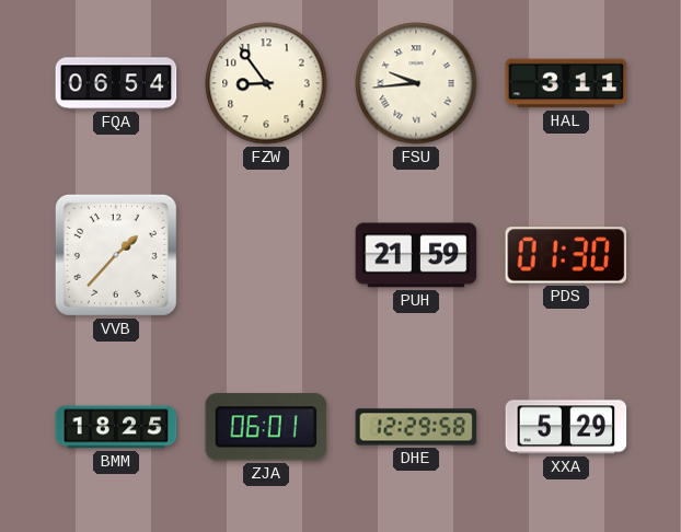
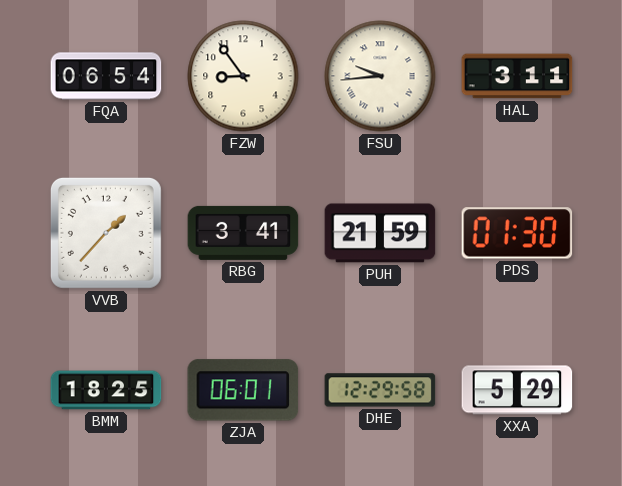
RBG: none -> 3:41
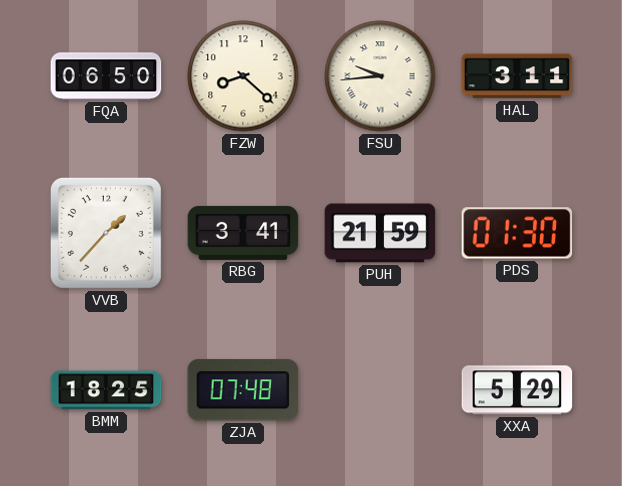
FQA: 06:54 -> 06:50
FZW: 8:54 -> 8:22
ZJA: 06:01 -> 07:48
DHE: 12:29 -> none
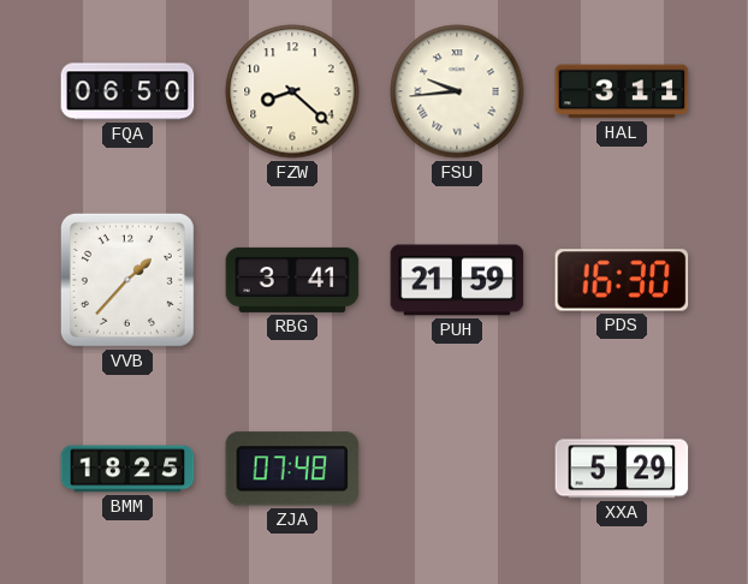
PDS: 01:30 -> 16:30
